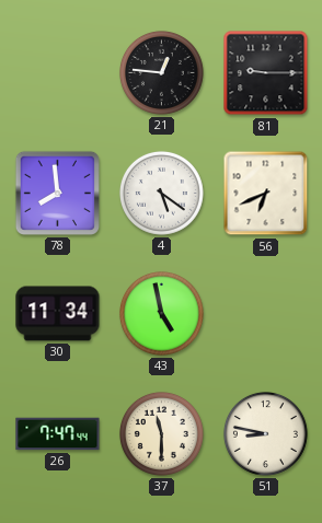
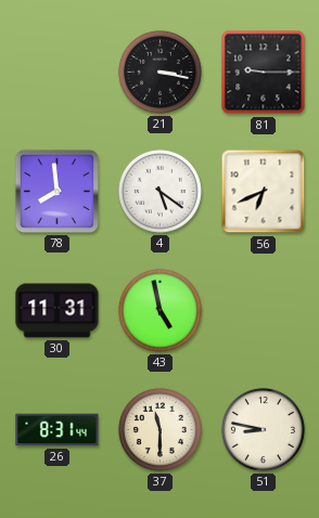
21: 12:46 -> 3:17
30: 11:34 -> 11:31
26: 7:47 -> 8:31
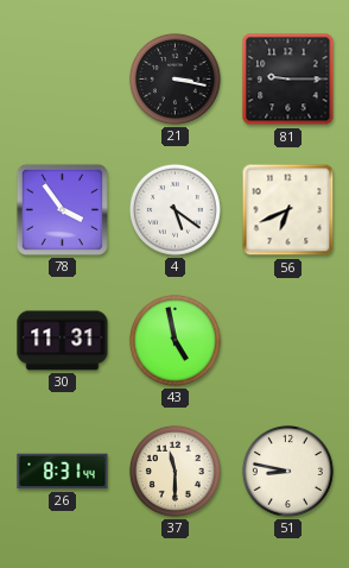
78: 7:59 -> 3:54
